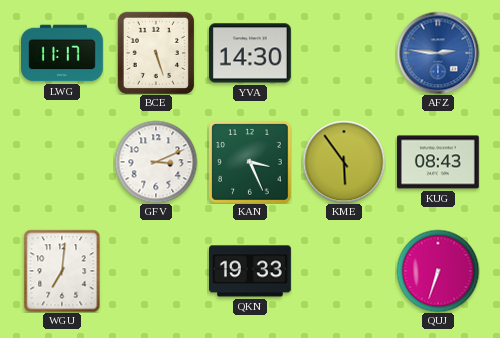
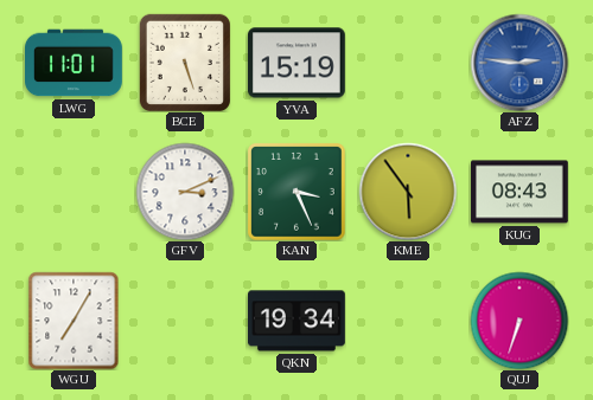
LWG: 11:17 -> 11:01
YVA: 14:30 -> 15:19
WGU: 7:01 -> 7:05
QKN: 19:33 -> 19:34
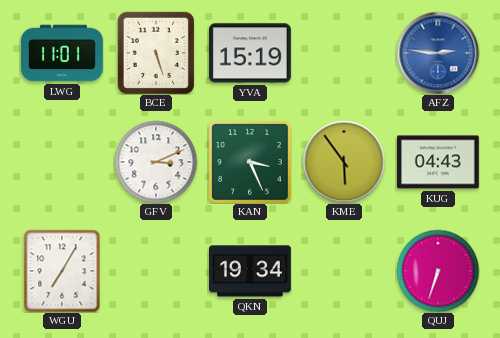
KUG: 08:43 -> 04:43
